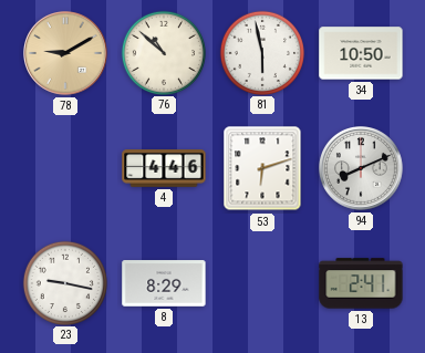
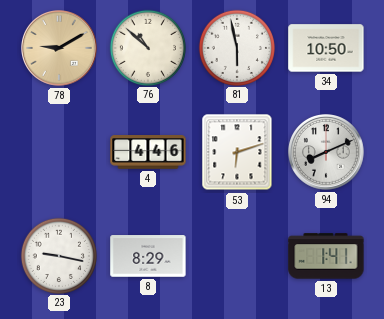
13: 2:41 -> 1:41
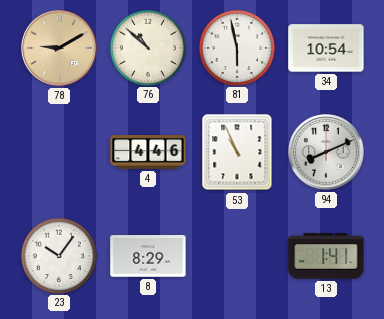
34: 10:50 -> 10:54
53: 6:12 -> 10:56
23: 9:17 -> 10:06
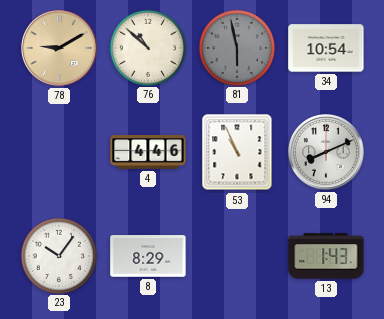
81 dial: white -> grey
13: 1:41 -> 1:43
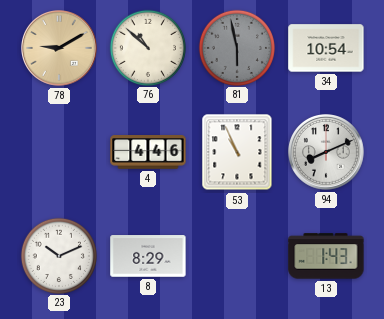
23: 10:06 -> 10:11
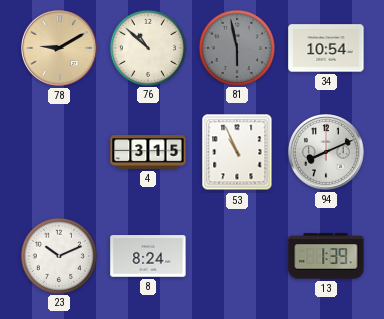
4: 4:46 -> 3:15
8: 8:29 -> 8:24
13: 1:43 -> 1:39
